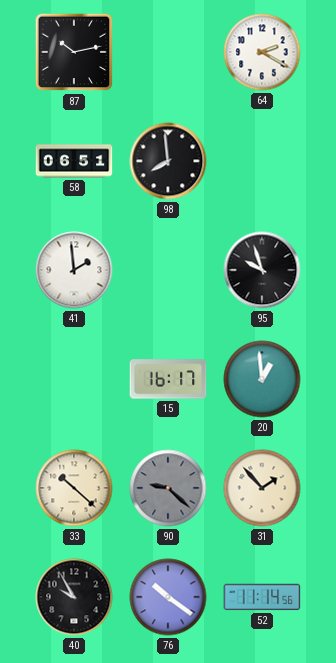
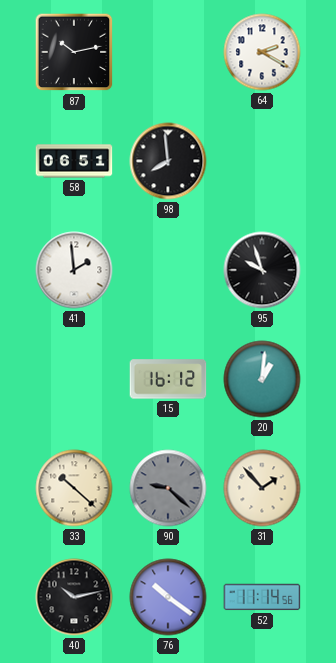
15: 16:17 -> 16:12
20: 12:59 -> 1:01
40: 9:55 -> 10:13
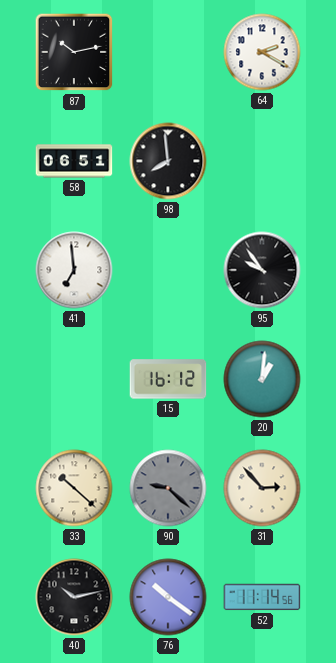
41: 1:59 -> 6:59
95: 9:57 -> 9:54
31: 1:53 -> 2:53
